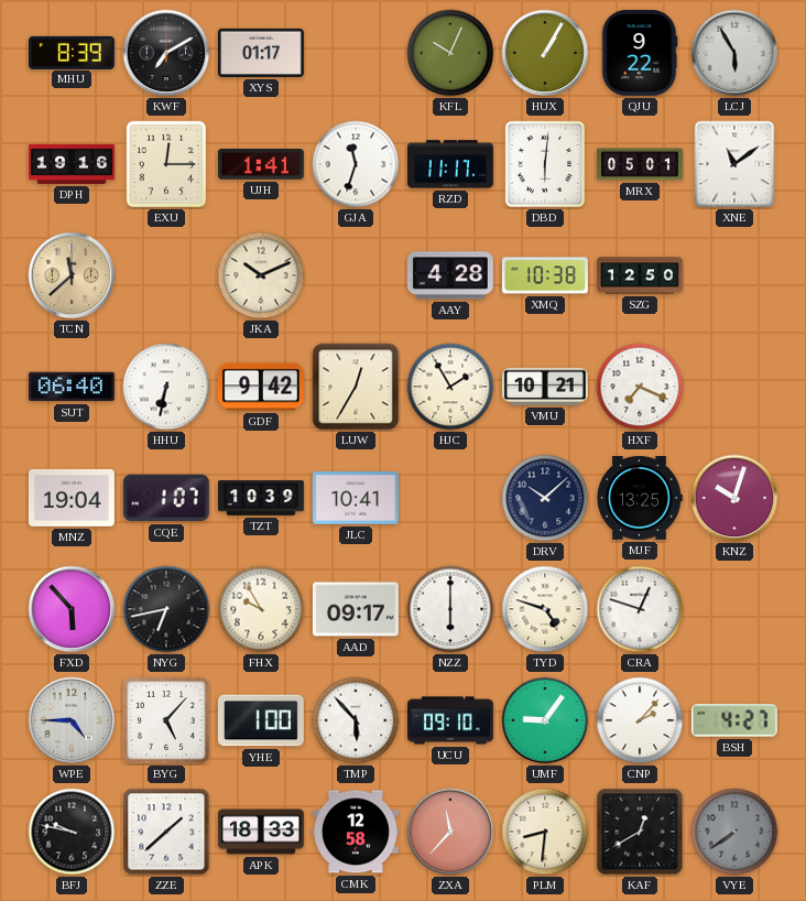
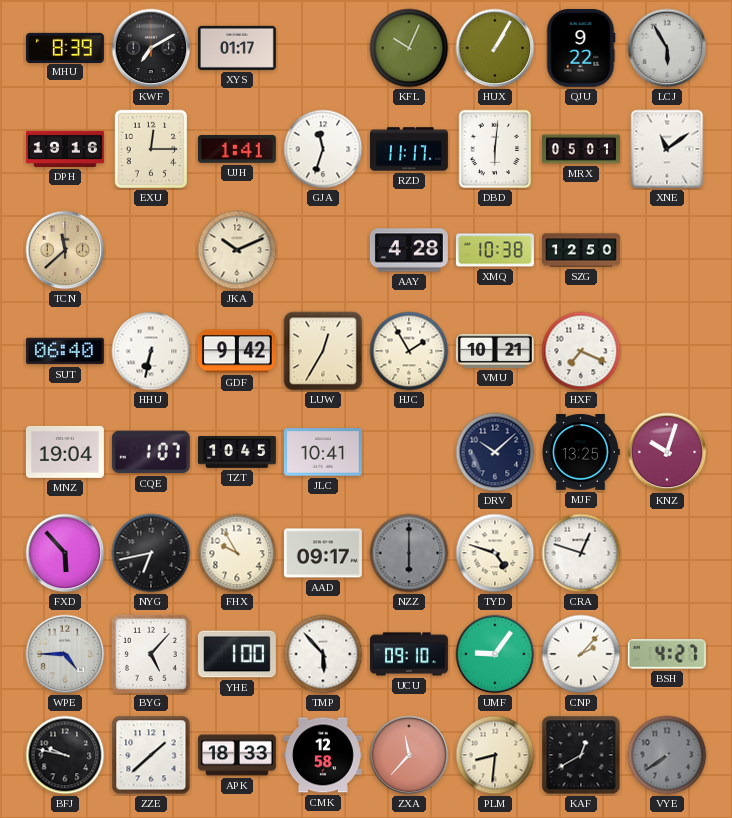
TZT: 10:39 -> 10:45
NZZ dial: white -> grey
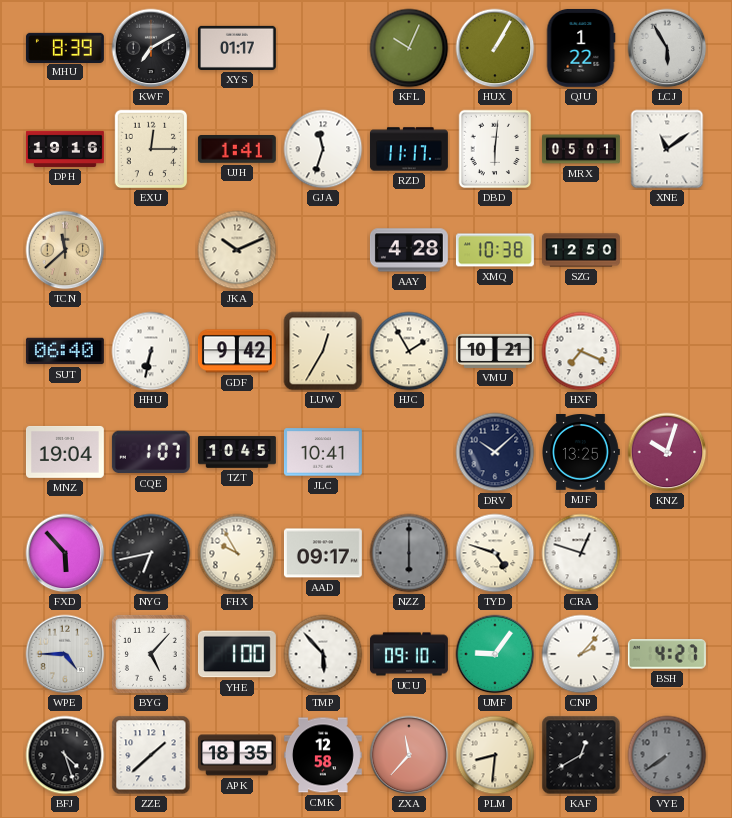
QJU: 9:22 -> 1:22
BFJ: 9:47 -> 4:27
APK: 18:33 -> 18:35
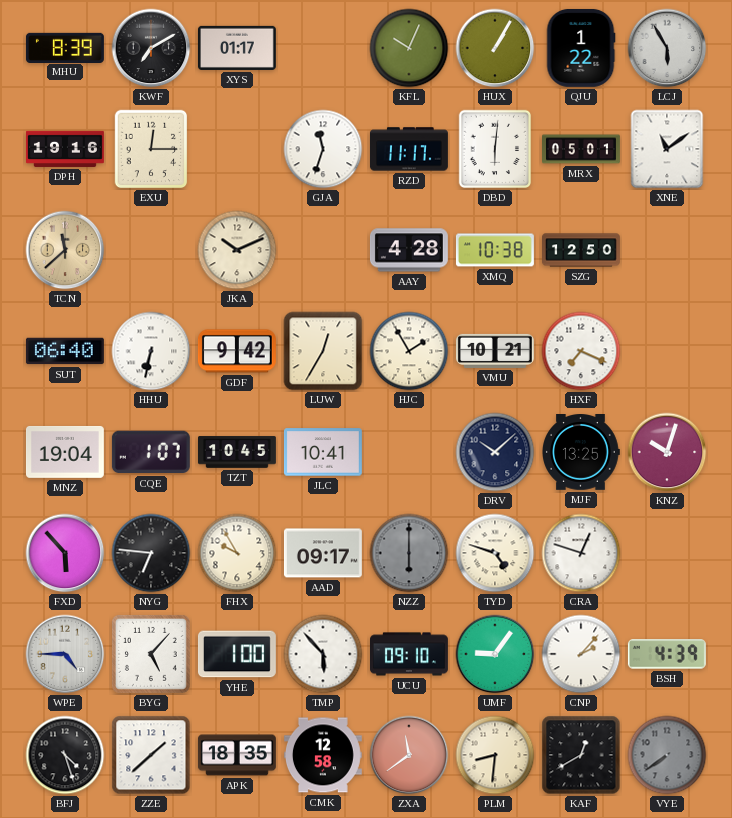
UJH: 1:41 -> none
NYG: 6:43 -> 6:46
BSH: 4:27 -> 4:39
ZXA: 11:37 -> 11:39
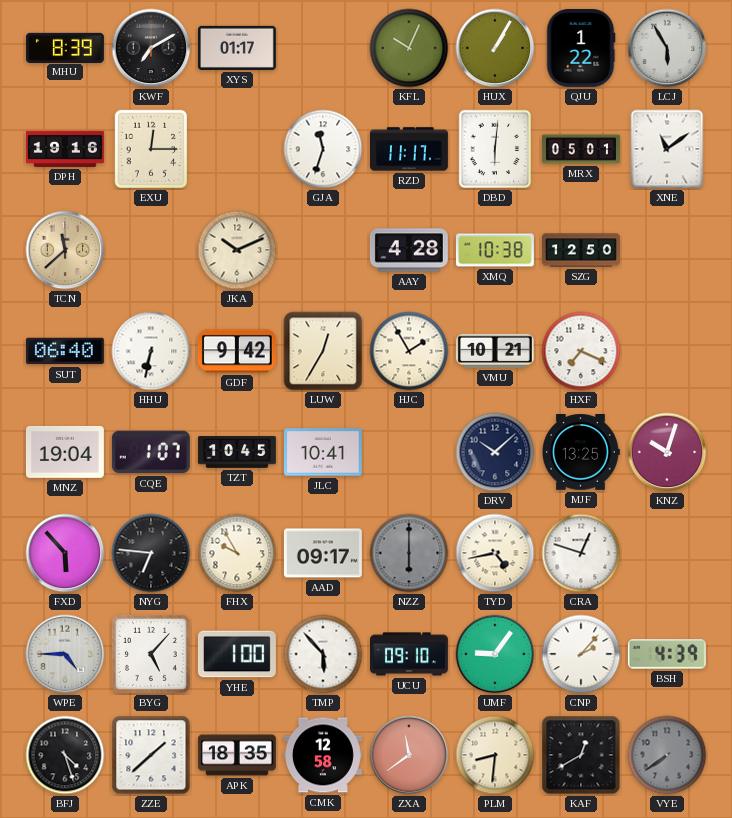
TYD: 4:48 -> 4:43
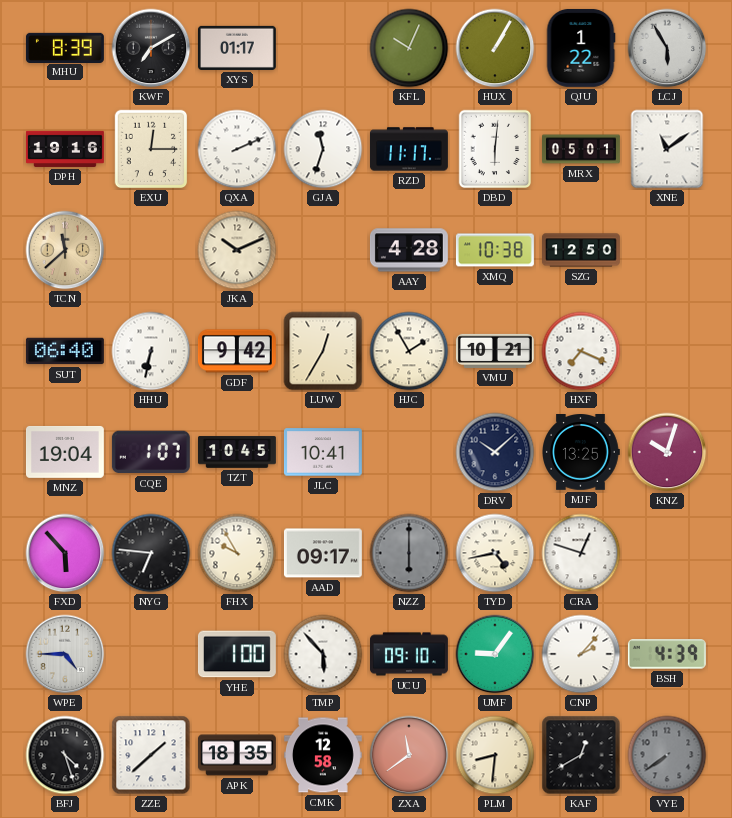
QXA: none -> 2:11
BYG: 5:07 -> none
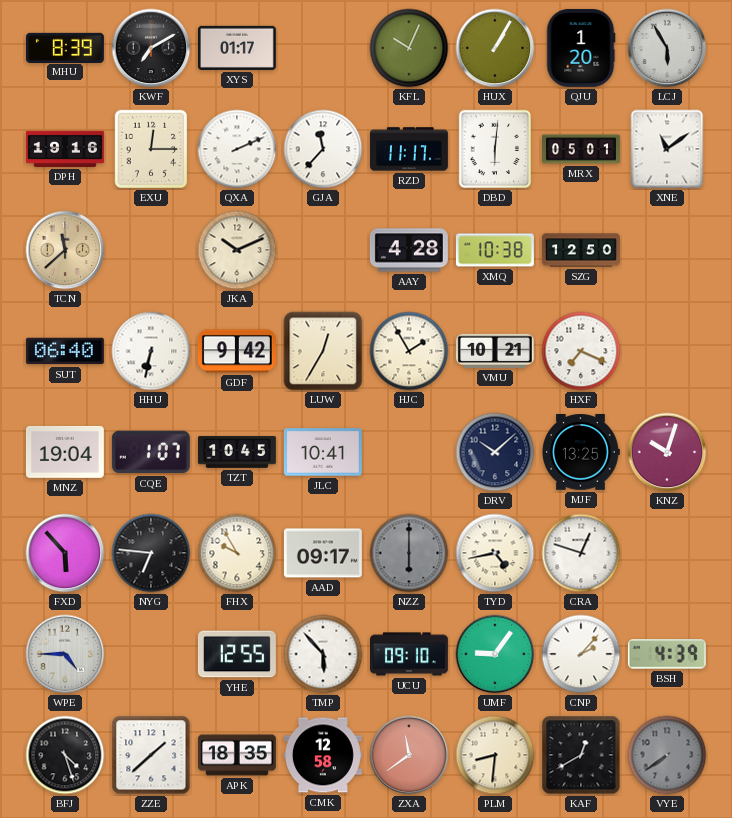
QJU: 1:22 -> 1:20
GJA: 11:33 -> 11:37
YHE: 1:00 -> 12:55
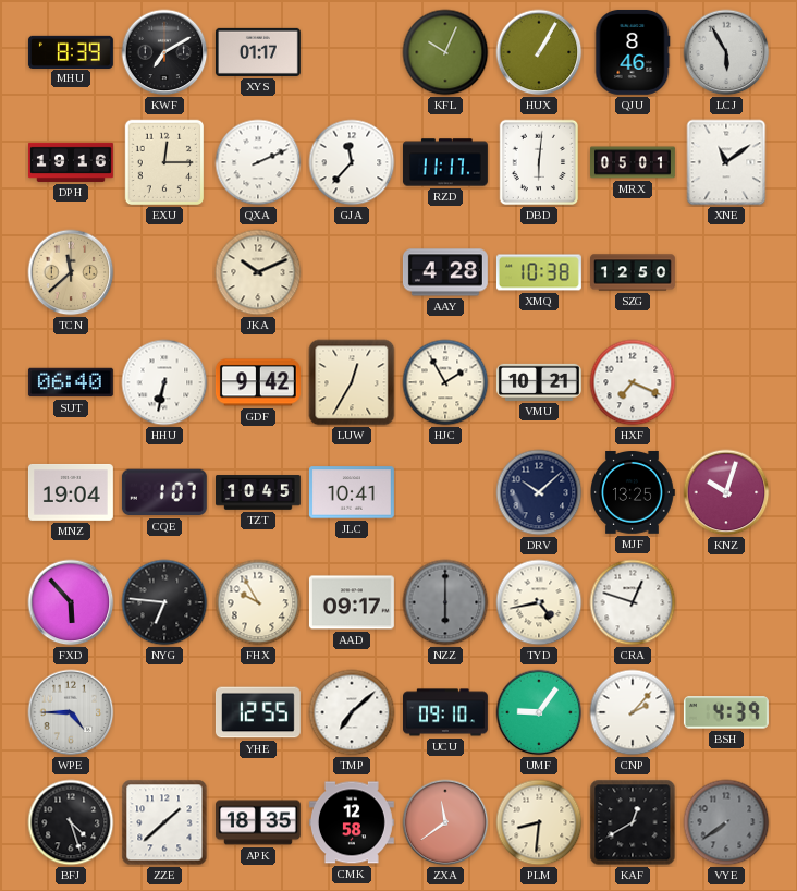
QJU: 1:20 -> 8:46
TMP: 5:53 -> 7:08
